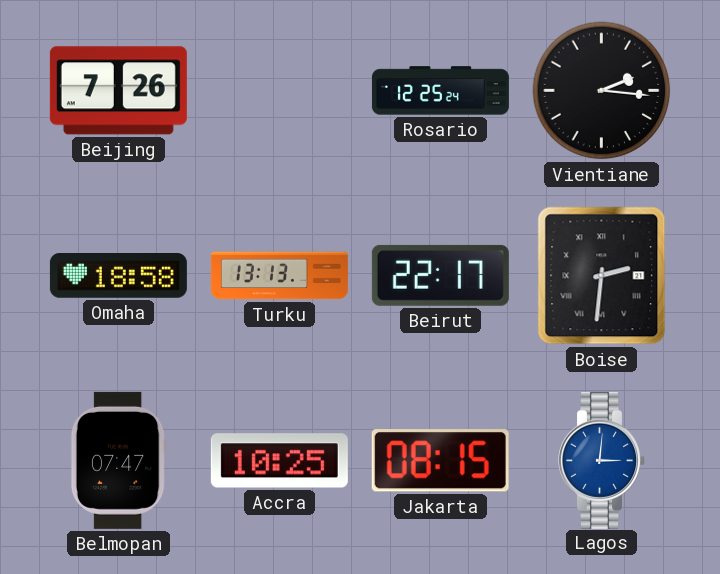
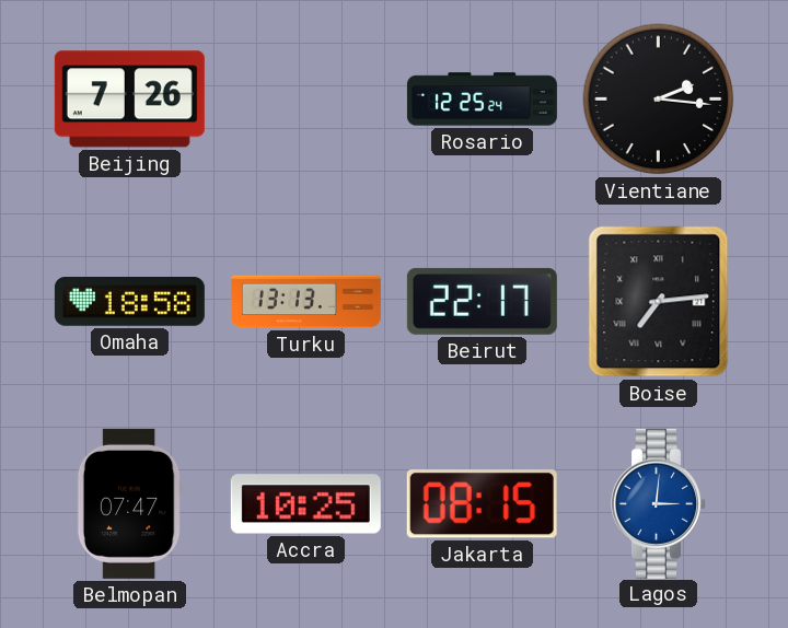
Boise: 2:31 -> 7:14
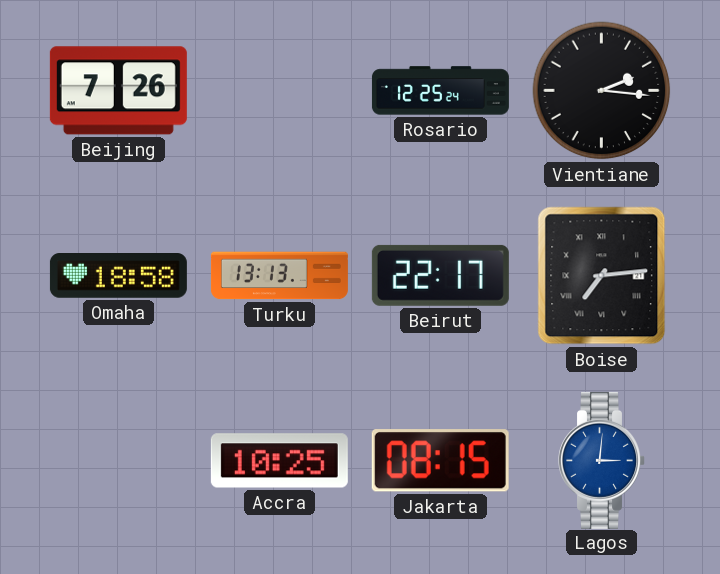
Belmopan: 07:47 -> none
